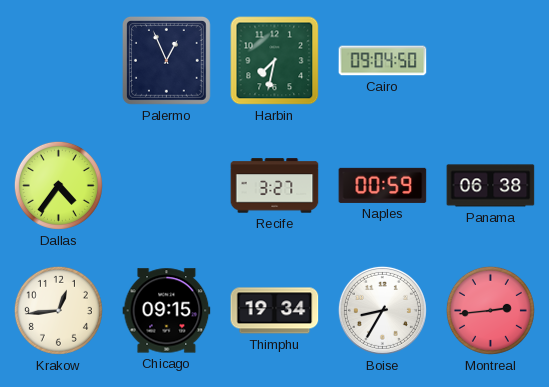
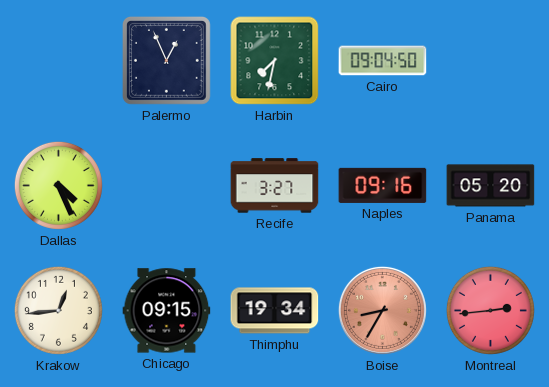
Dallas: 4:36 -> 4:26
Naples: 00:59 -> 09:16
Panama: 06:38 -> 05:20
Boise dial: white -> salmon
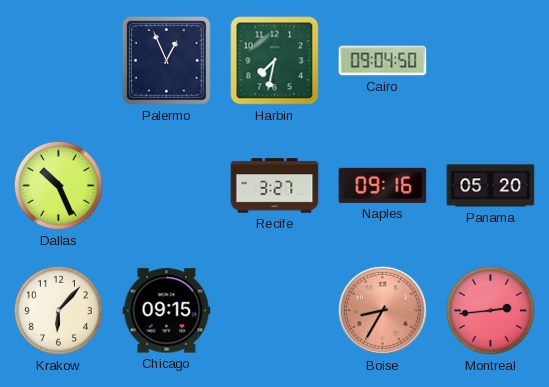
Dallas: 4:26 -> 10:26
Krakow: 12:44 -> 6:07
Thimphu: 19:34 -> none
